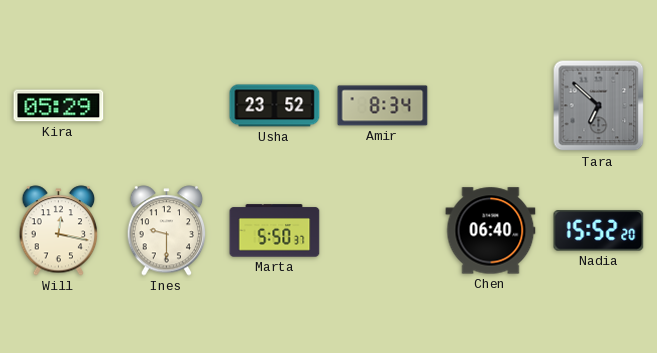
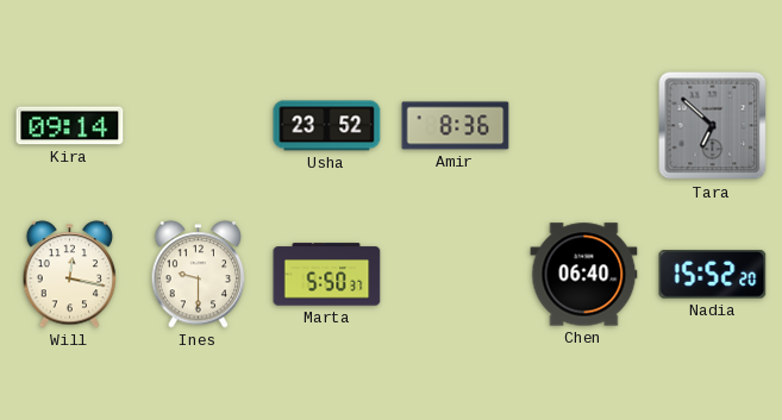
Kira: 05:29 -> 09:14
Amir: 8:34 -> 8:36
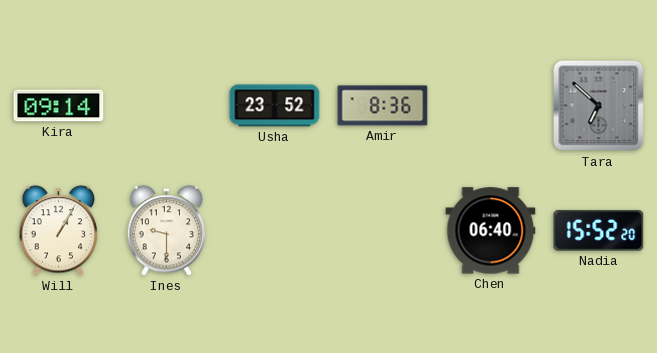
Will: 12:17 -> 1:05
Marta: 5:50 -> none
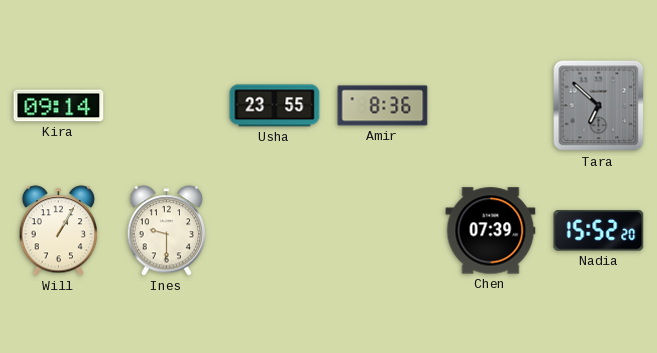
Usha: 23:52 -> 23:55
Chen: 06:40 -> 07:39
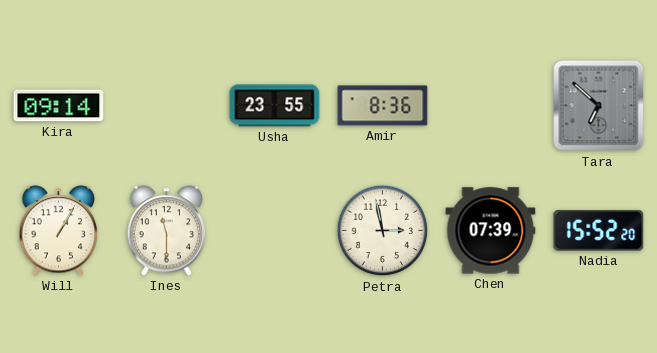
Ines: 9:30 -> 11:30
Petra: none -> 2:58
